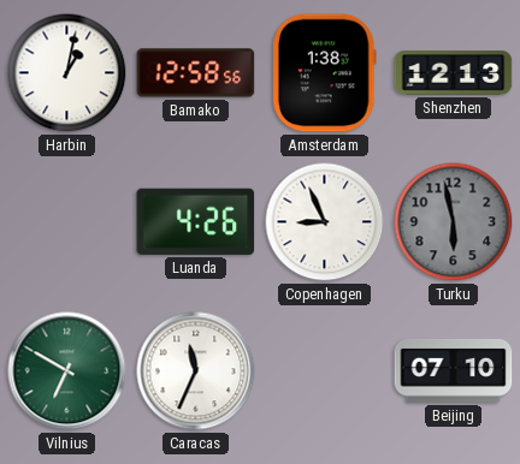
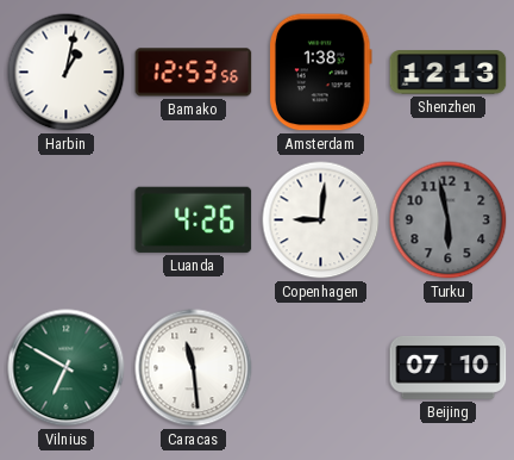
Bamako: 12:58 -> 12:53
Copenhagen: 8:56 -> 9:01
Caracas: 11:34 -> 11:29
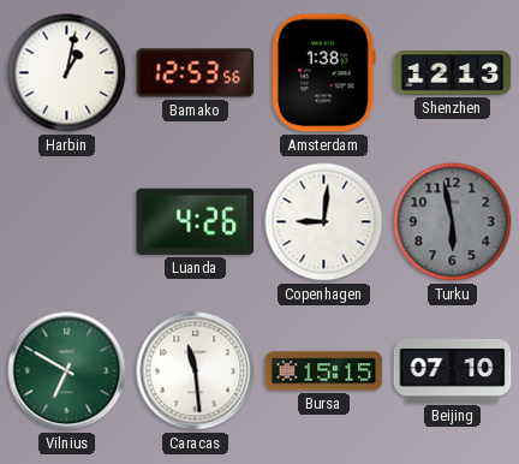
Bursa: none -> 15:15
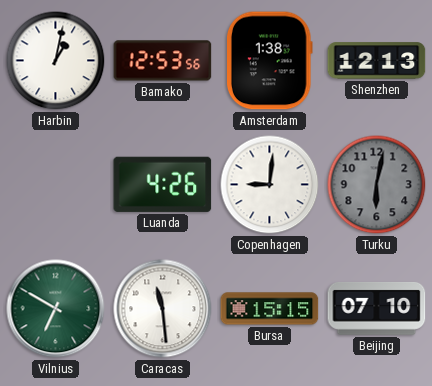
Turku: 5:58 -> 6:02
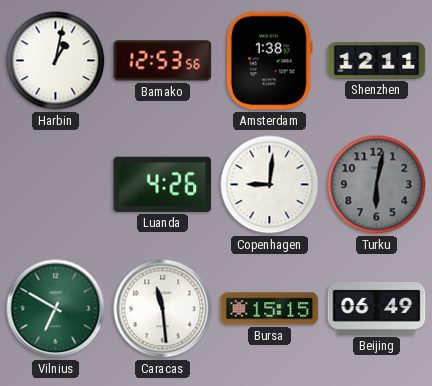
Shenzhen: 12:13 -> 12:11
Beijing: 07:10 -> 06:49
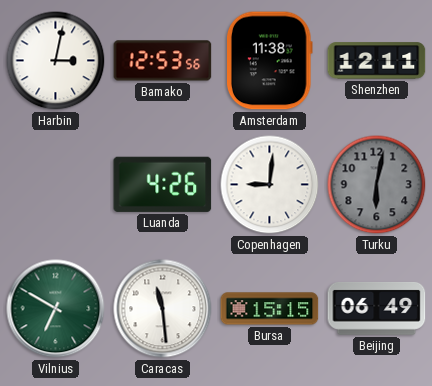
Harbin: 1:02 -> 3:02
Amsterdam: 1:38 -> 11:38
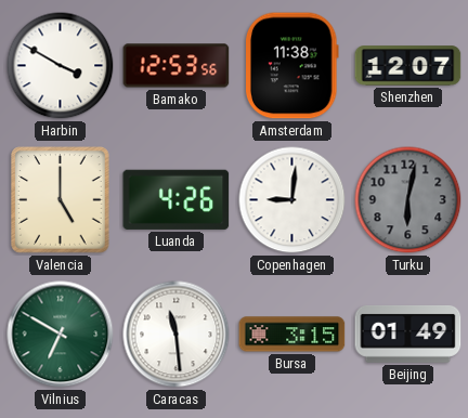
Harbin: 3:02 -> 3:50
Shenzhen: 12:11 -> 12:07
Valencia: none -> 5:00
Bursa: 15:15 -> 3:15
Beijing: 06:49 -> 01:49
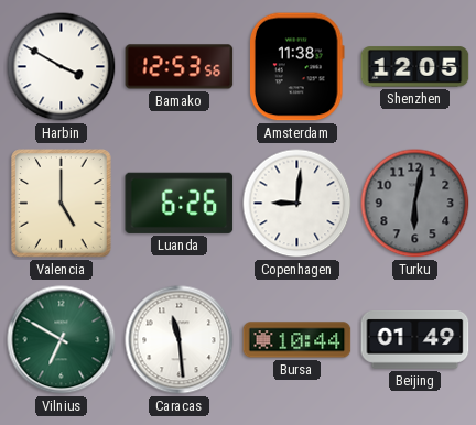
Shenzhen: 12:07 -> 12:05
Luanda: 4:26 -> 6:26
Bursa: 3:15 -> 10:44
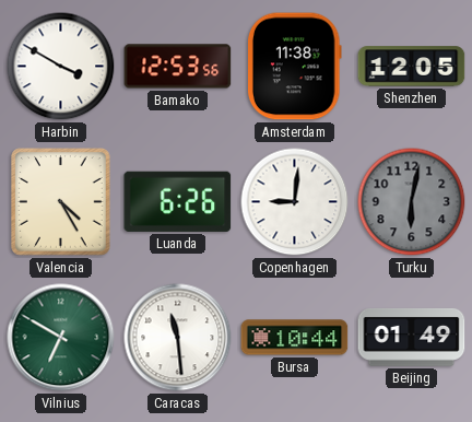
Valencia: 5:00 -> 4:25
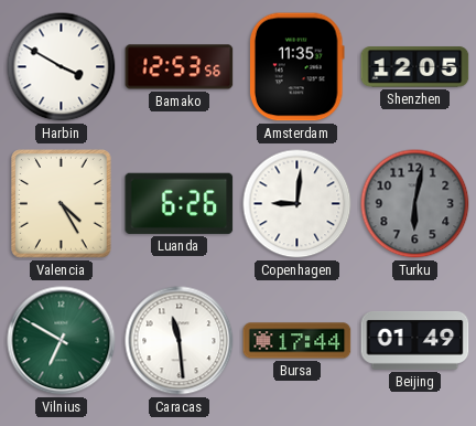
Amsterdam: 11:38 -> 11:35
Bursa: 10:44 -> 17:44
